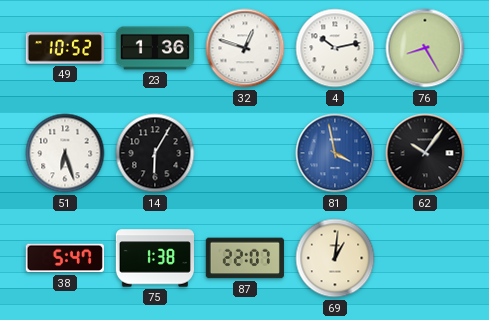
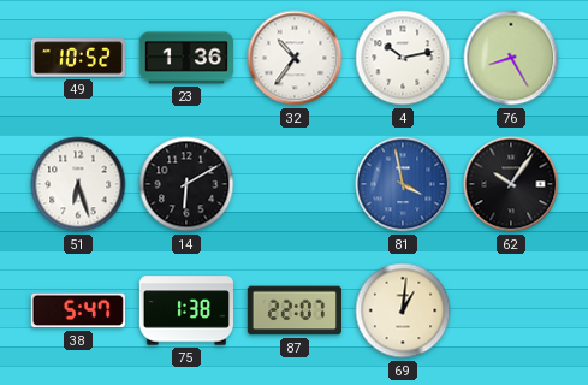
32: 12:48 -> 10:36
14: 6:05 -> 6:10
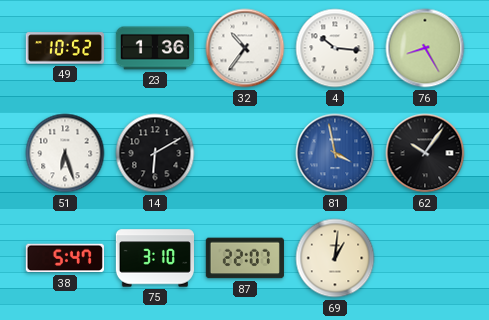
4: 10:13 -> 10:16
75: 1:38 -> 3:10
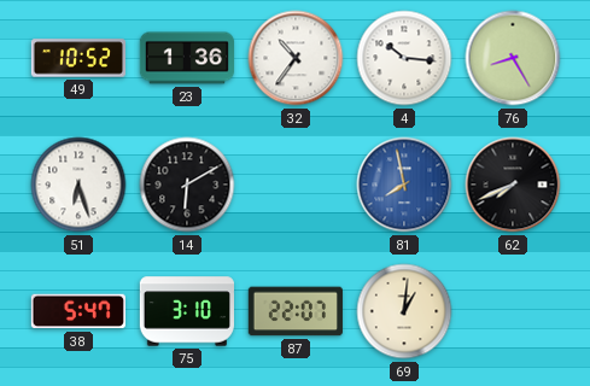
81: 3:58 -> 7:58
62: 10:06 -> 7:41
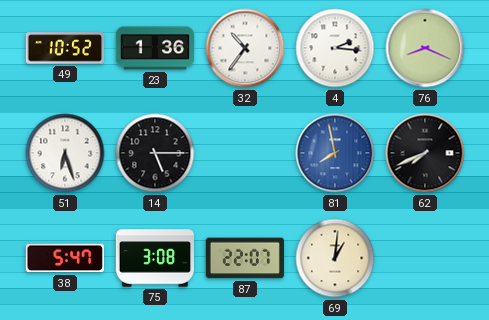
4: 10:16 -> 2:16
76: 8:25 -> 8:19
14: 6:10 -> 5:15
75: 3:10 -> 3:08
